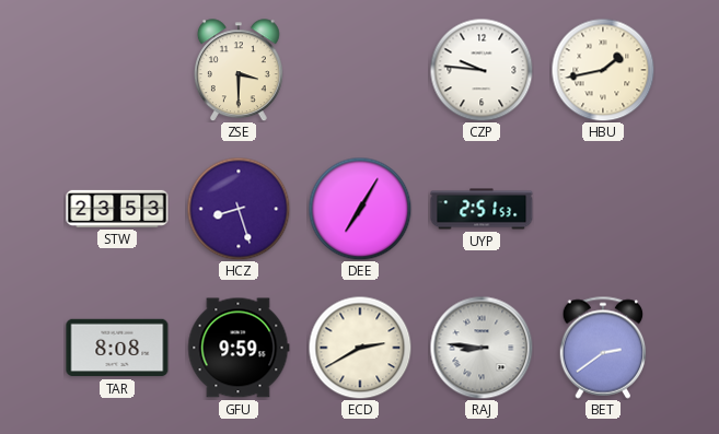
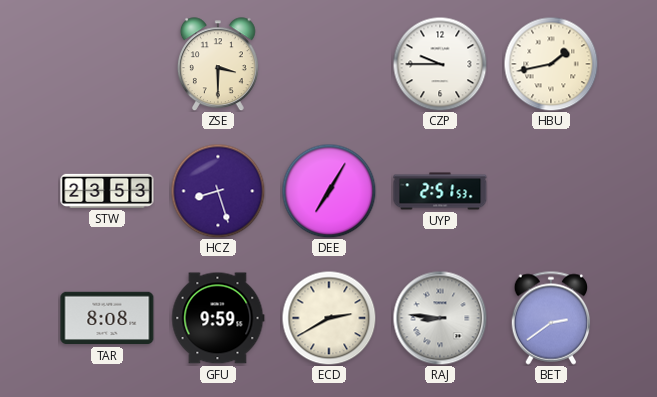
CZP: 9:46 -> 9:45
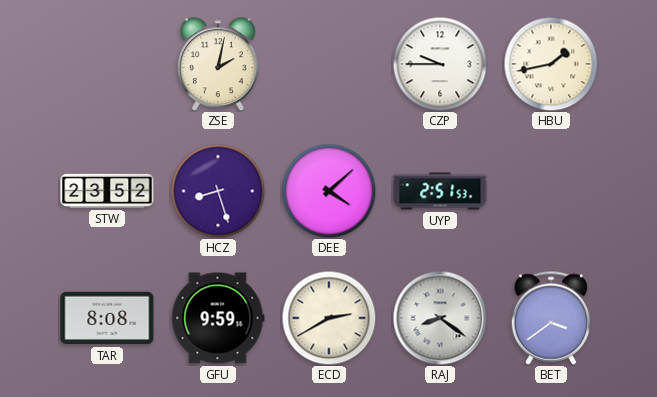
ZSE: 3:30 -> 2:02
STW: 23:53 -> 23:52
DEE: 7:05 -> 4:08
RAJ: 8:46 -> 8:21
BET: 2:39 -> 3:39
